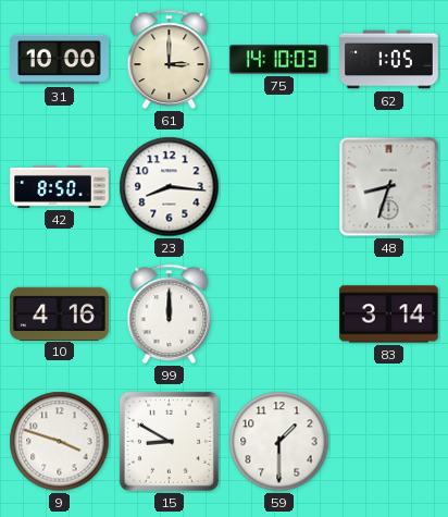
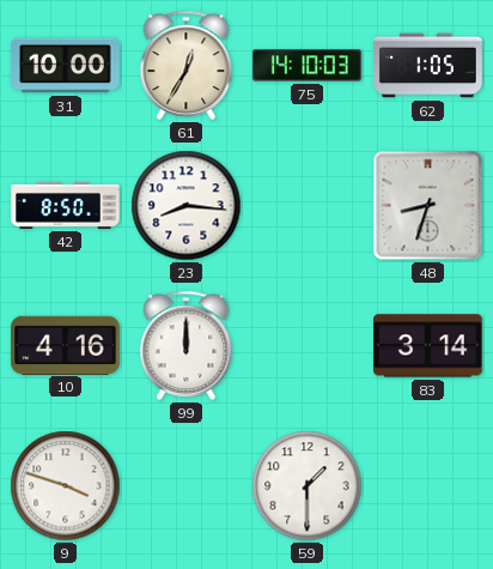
61: 3:00 -> 12:35
15: 8:50 -> none
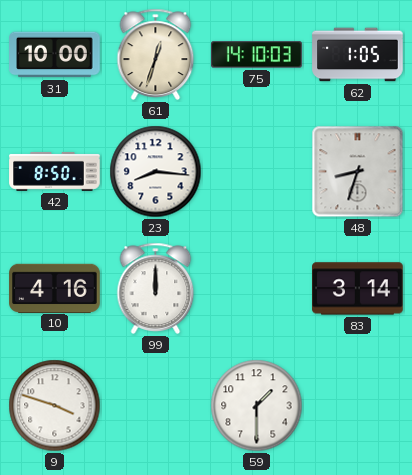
61: 12:35 -> 12:33
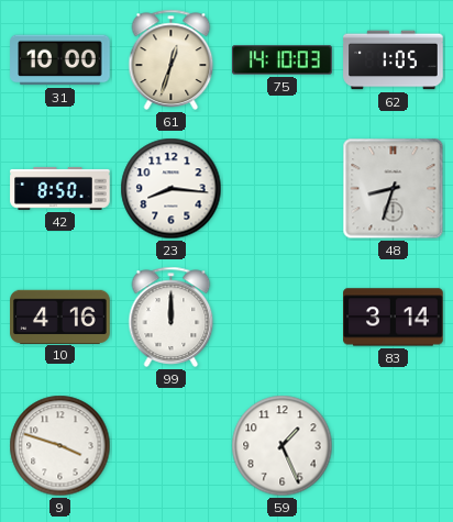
59: 1:30 -> 1:26
